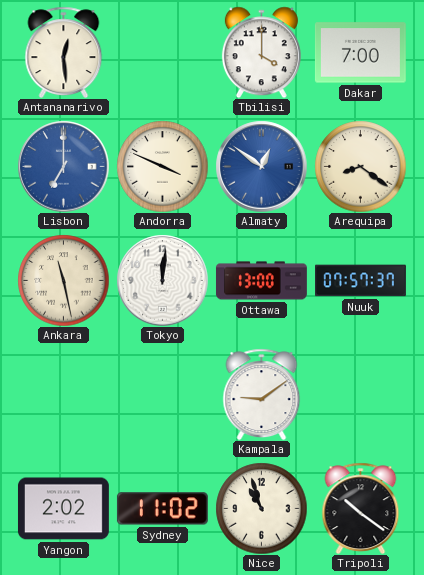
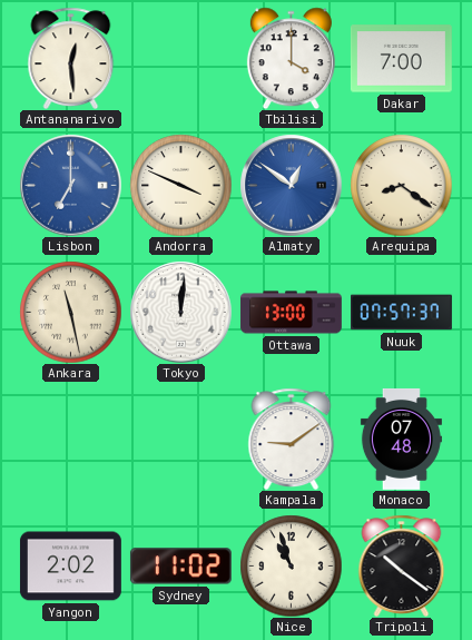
Monaco: none -> 07:48
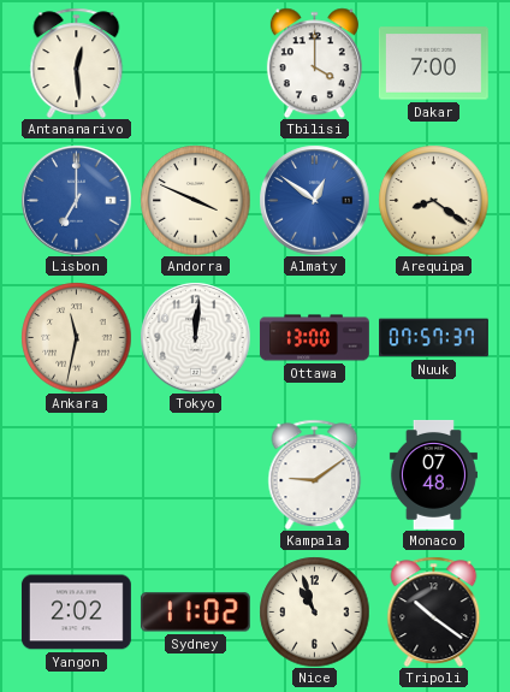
Ankara: 11:28 -> 11:32
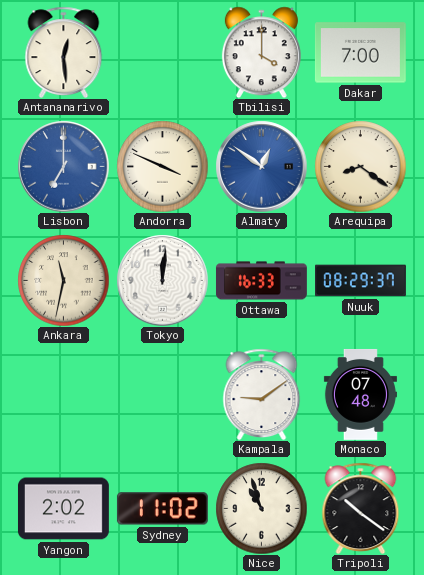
Ottawa: 13:00 -> 16:33
Nuuk: 07:57 -> 08:29
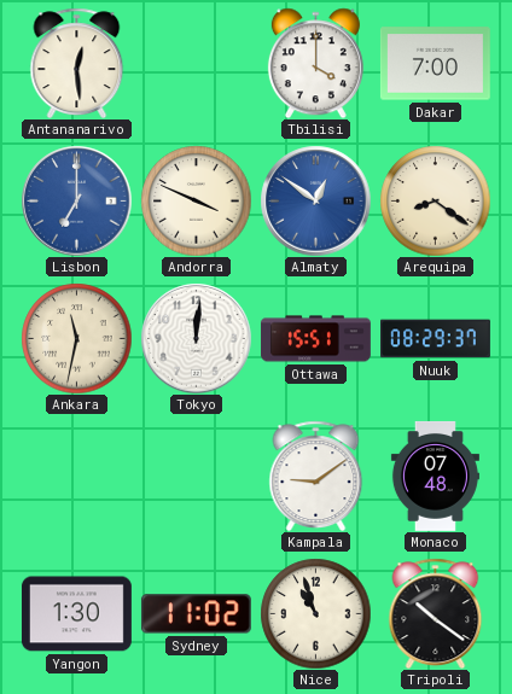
Ottawa: 16:33 -> 15:51
Yangon: 2:02 -> 1:30
